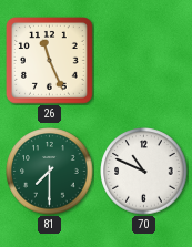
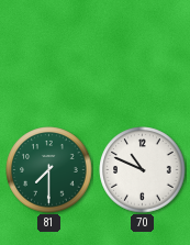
26: 11:26 -> none
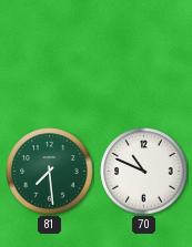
81: 7:30 -> 7:29
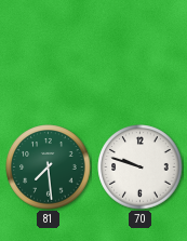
70: 10:49 -> 9:48
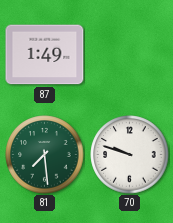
87: none -> 1:49
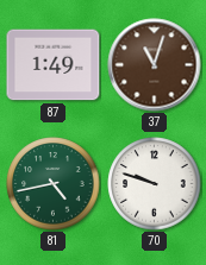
37: none -> 11:03
81: 7:29 -> 4:43
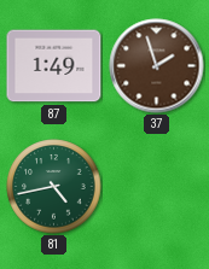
37: 11:03 -> 1:57
70: 9:48 -> none
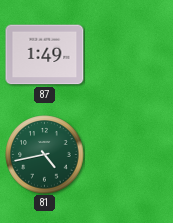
37: 1:57 -> none
